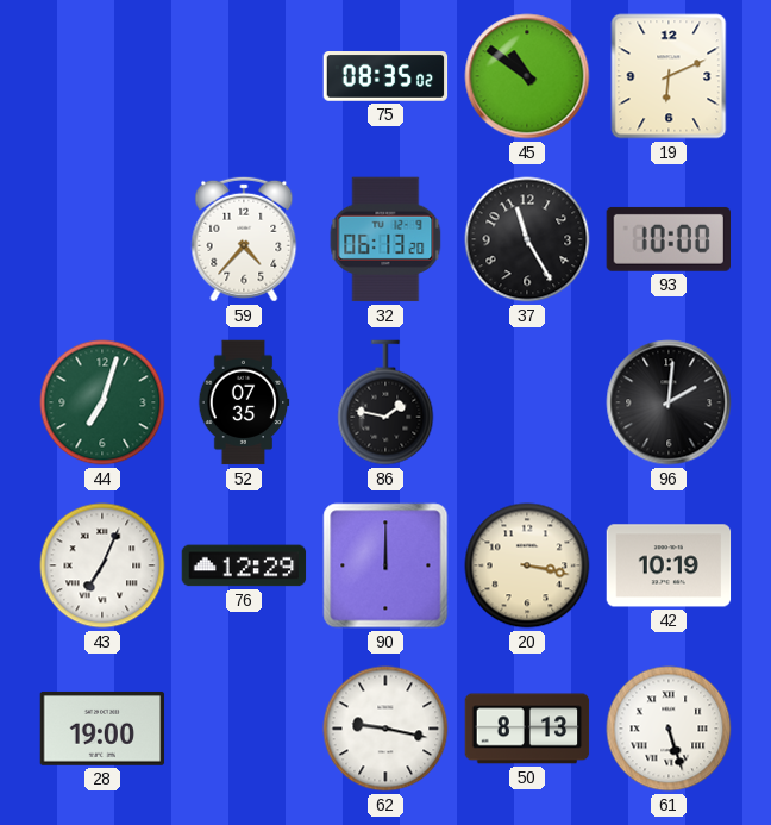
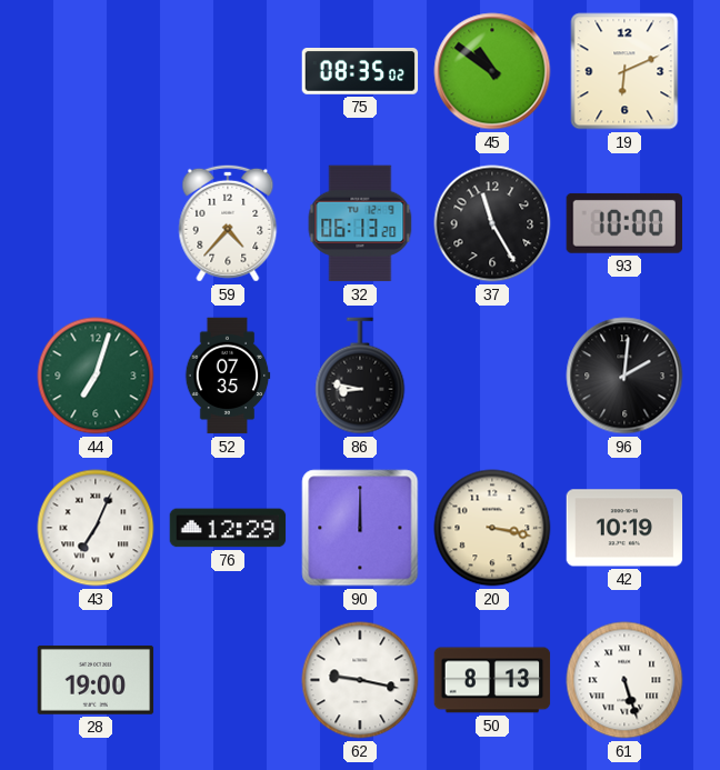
86: 1:47 -> 8:47
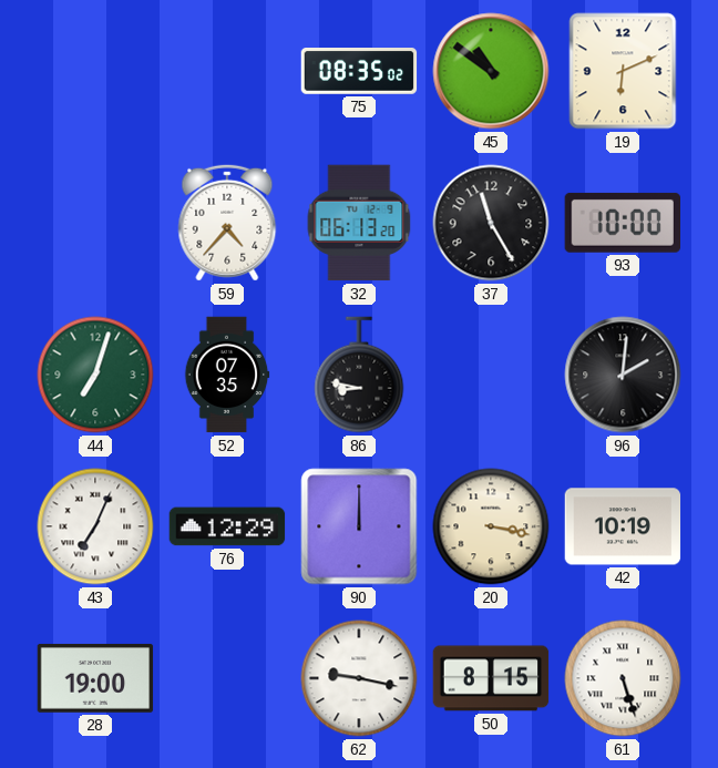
50: 8:13 -> 8:15
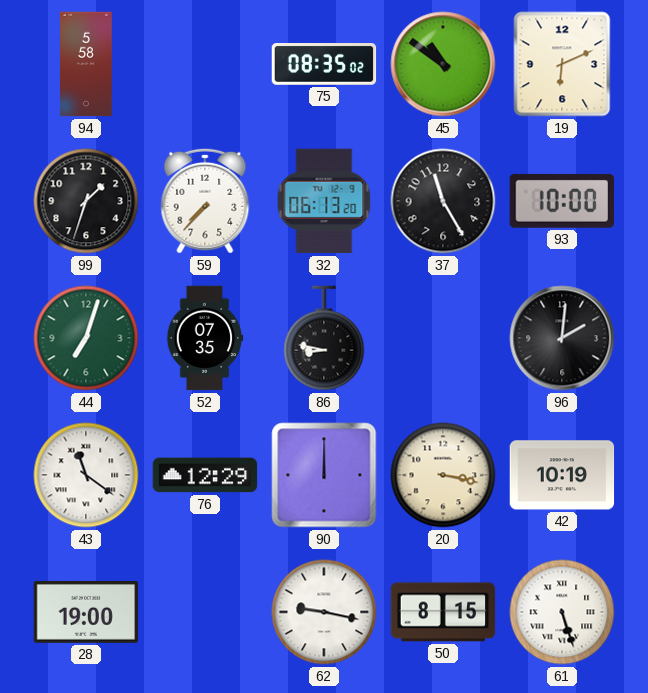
94: none -> 5:58
99: none -> 1:33
59: 4:37 -> 7:37
43: 7:04 -> 11:21
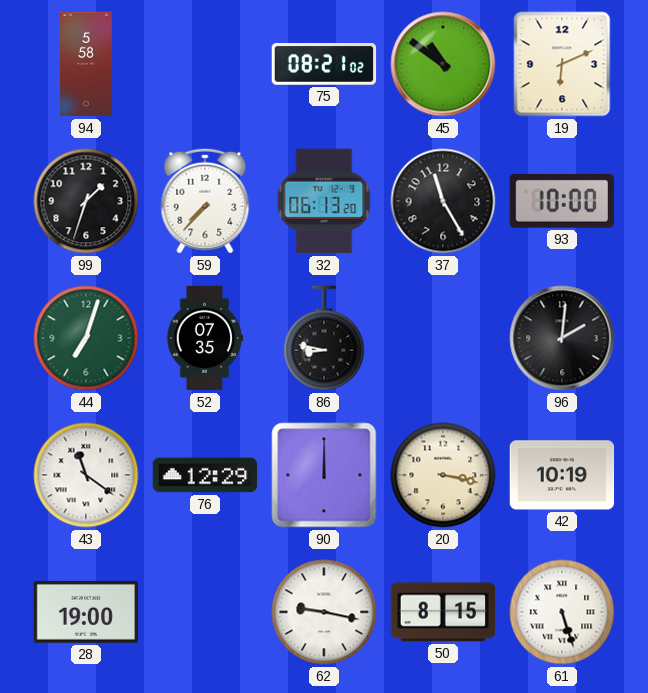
75: 08:35 -> 08:21
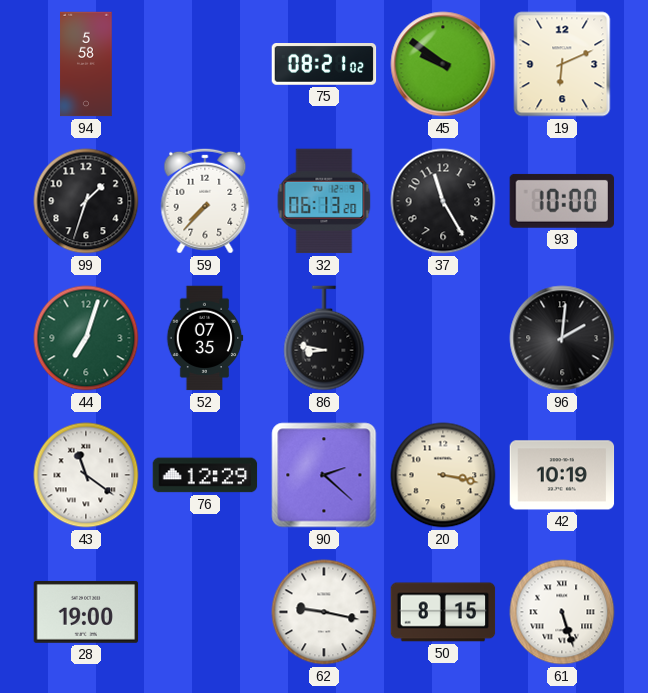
45: 10:51 -> 9:51
90: 12:00 -> 2:22
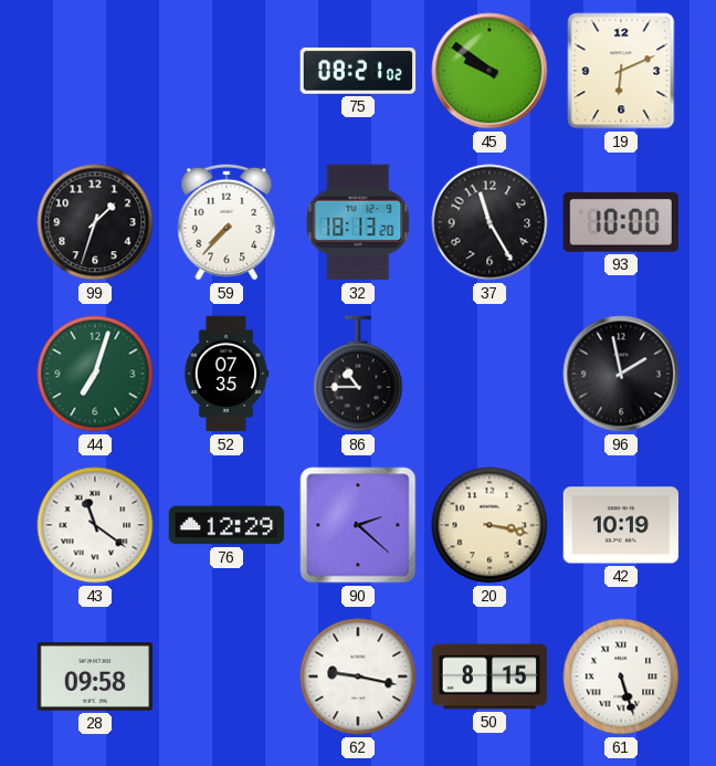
94: 5:58 -> none
32: 06:13 -> 18:13
86: 8:47 -> 10:45
96: 2:01 -> 1:58
28: 19:00 -> 09:58
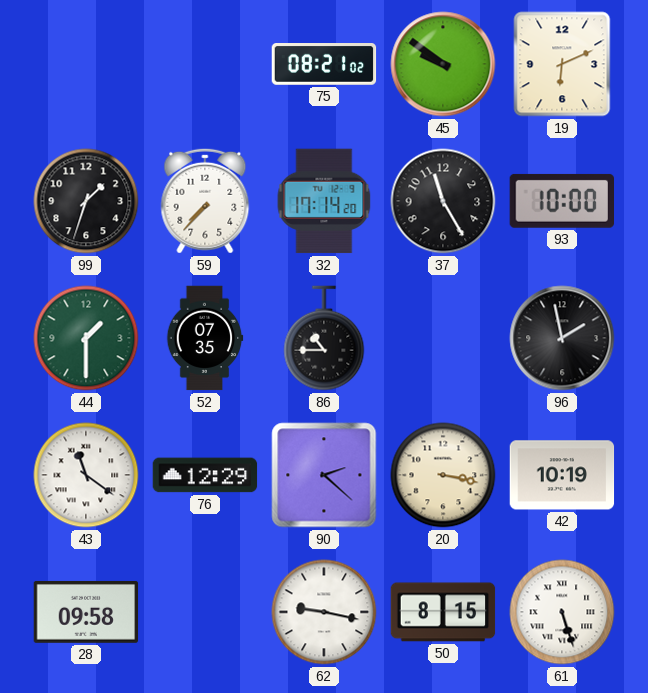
32: 18:13 -> 17:14
44: 7:03 -> 1:30
